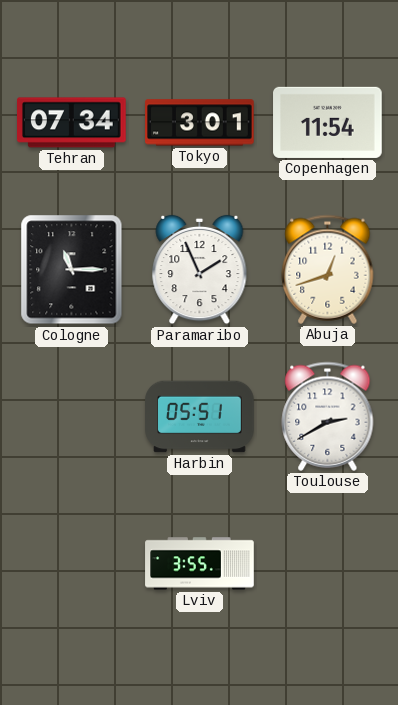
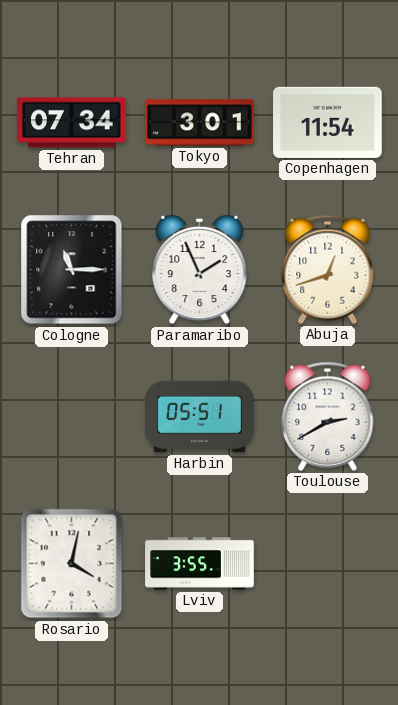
Rosario: none -> 4:02
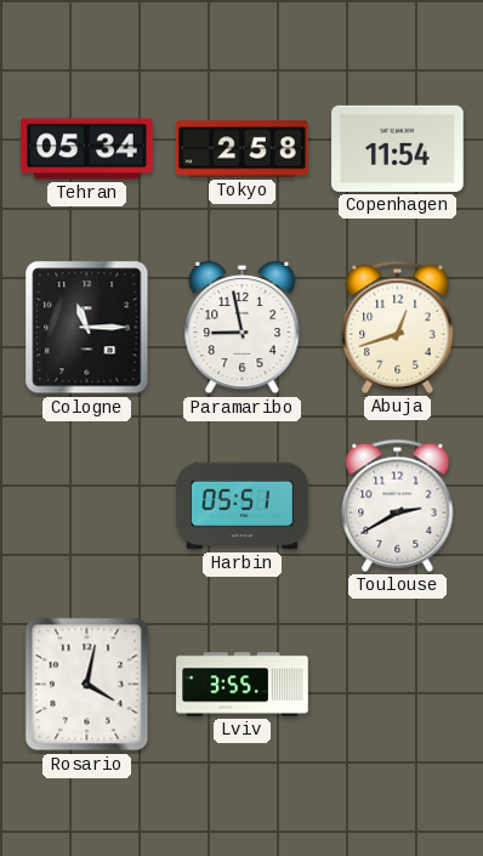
Tehran: 07:34 -> 05:34
Tokyo: 3:01 -> 2:58
Paramaribo: 1:56 -> 8:58
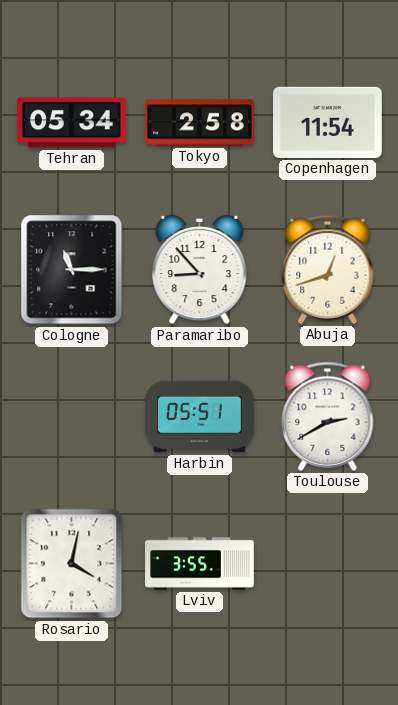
Paramaribo: 8:58 -> 8:53
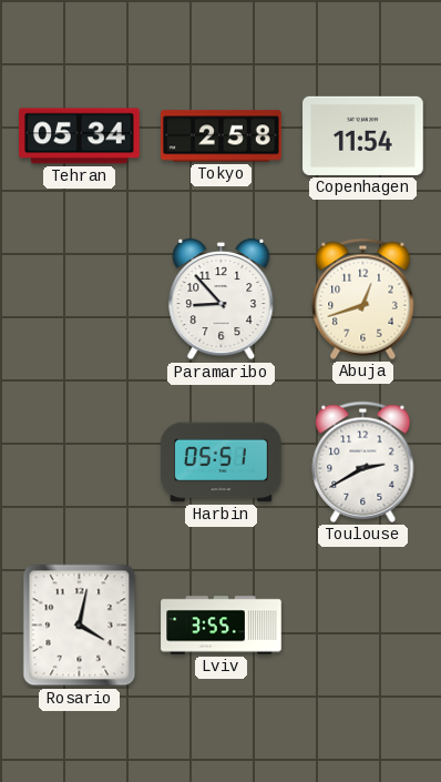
Cologne: 11:15 -> none
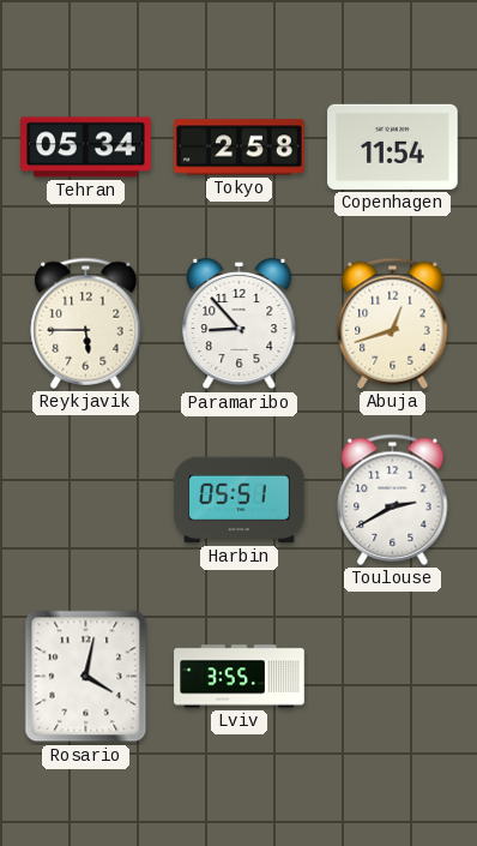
Reykjavik: none -> 5:45
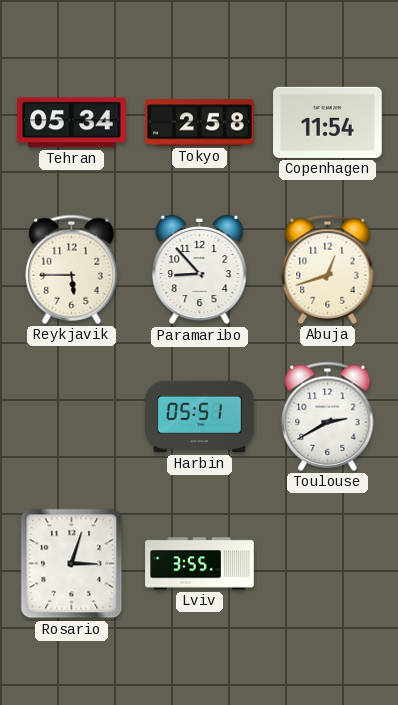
Rosario: 4:02 -> 3:03
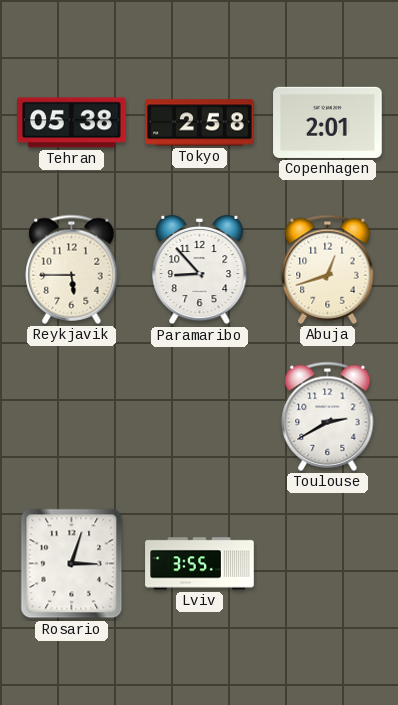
Tehran: 05:34 -> 05:38
Copenhagen: 11:54 -> 2:01
Harbin: 05:51 -> none
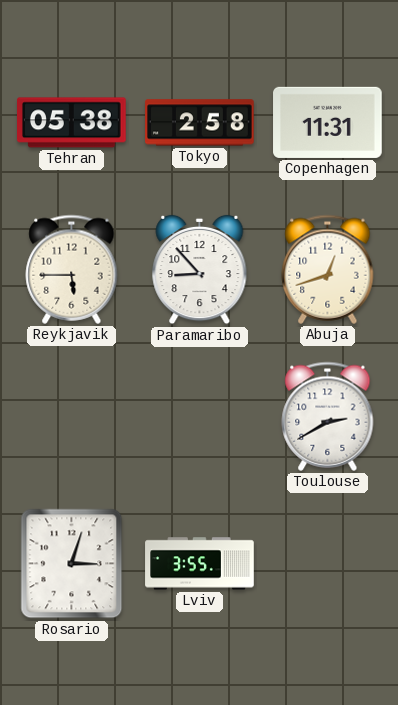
Copenhagen: 2:01 -> 11:31
